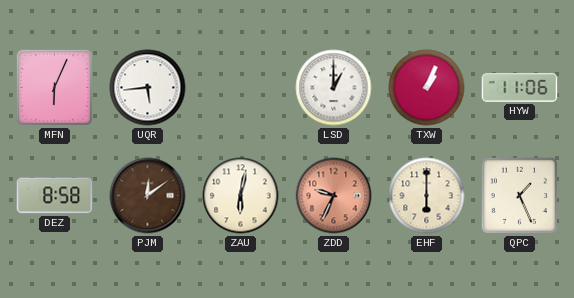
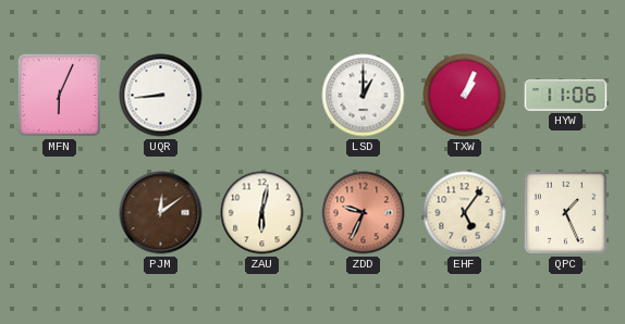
UQR: 5:44 -> 8:44
DEZ: 8:58 -> none
EHF: 6:00 -> 5:06
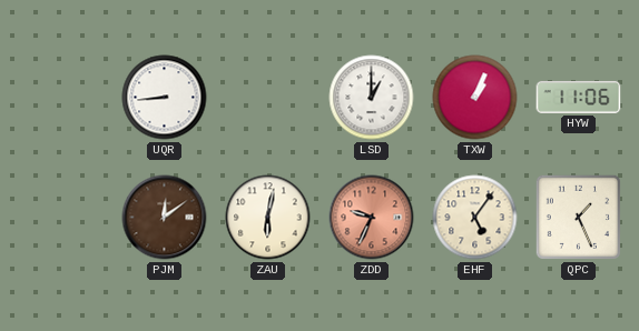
MFN: 6:04 -> none
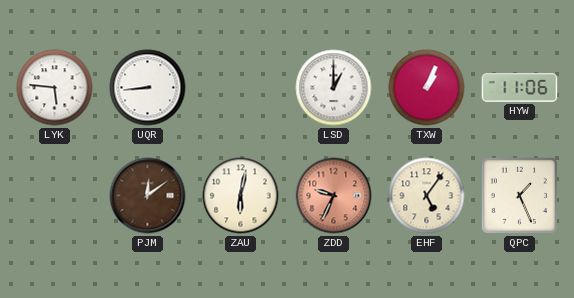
LYK: none -> 5:46
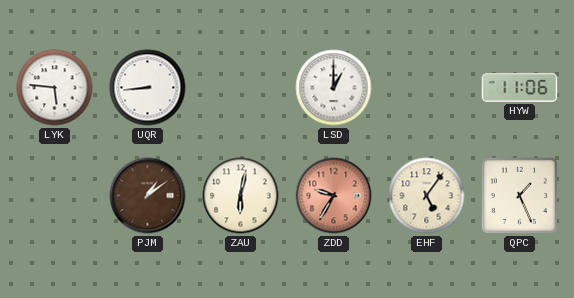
TXW: 1:04 -> none
PJM: 12:09 -> 1:09
ZDD: 9:34 -> 9:35
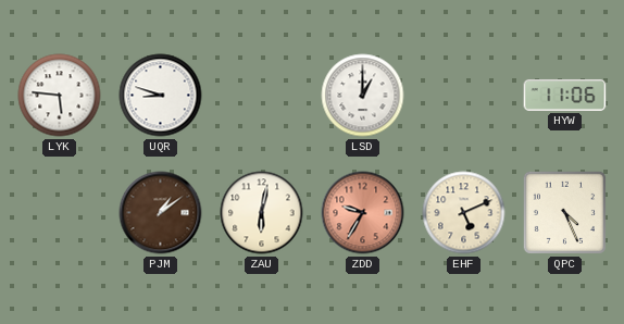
UQR: 8:44 -> 8:48
EHF: 5:06 -> 5:11
QPC: 1:26 -> 4:26
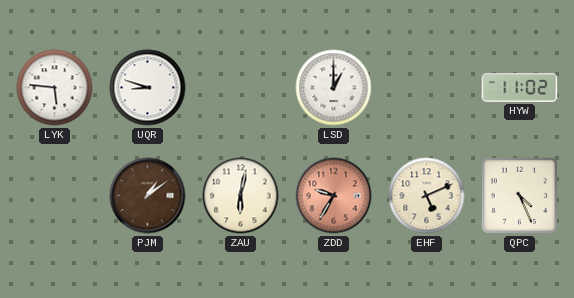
HYW: 11:06 -> 11:02
